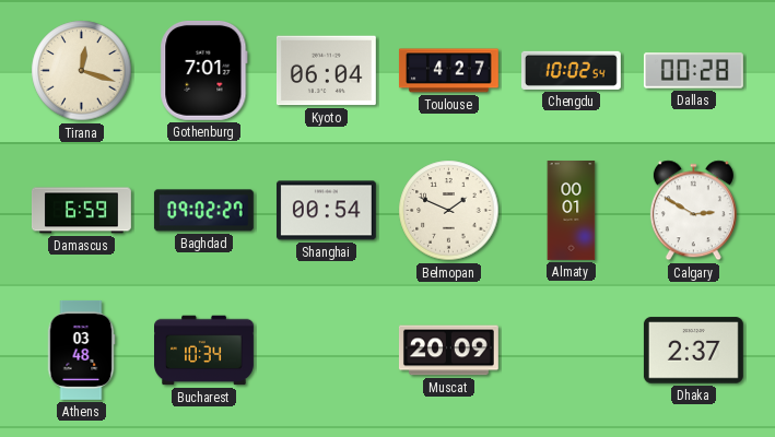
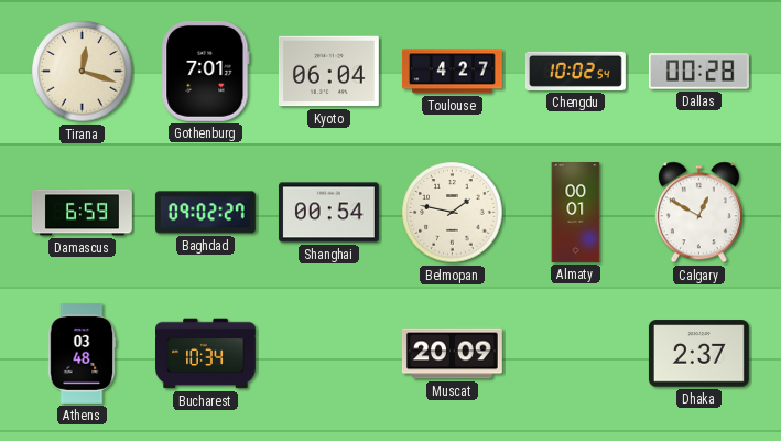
Belmopan: 1:49 -> 1:47
Calgary: 2:50 -> 12:50
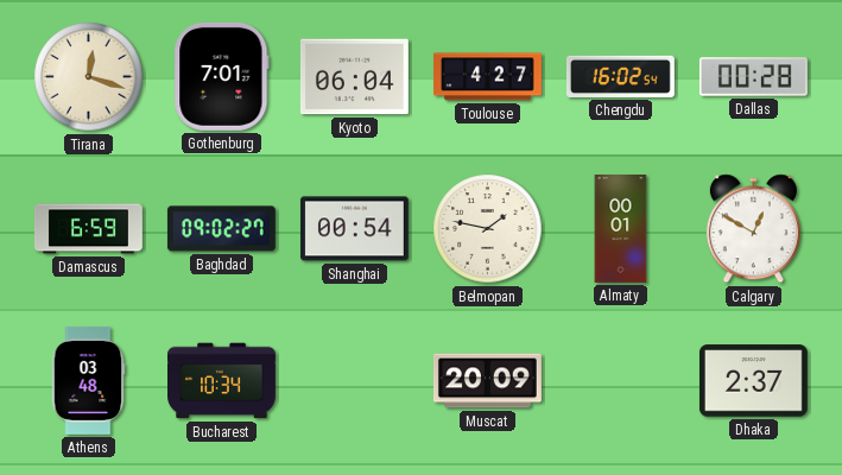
Chengdu: 10:02 -> 16:02
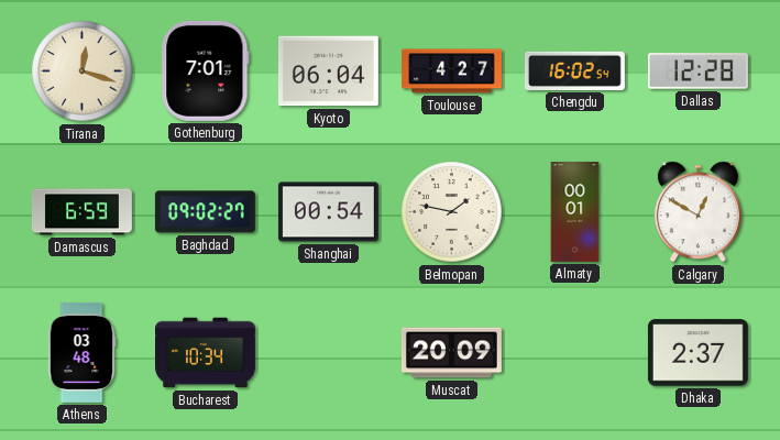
Dallas: 00:28 -> 12:28
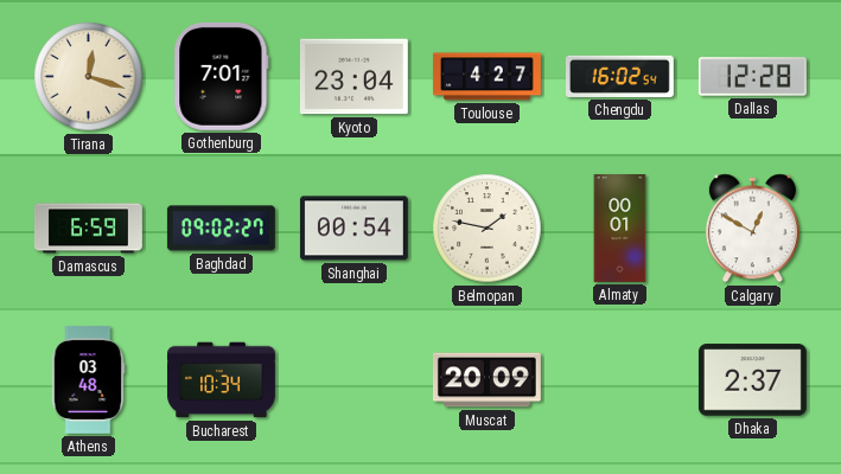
Kyoto: 06:04 -> 23:04
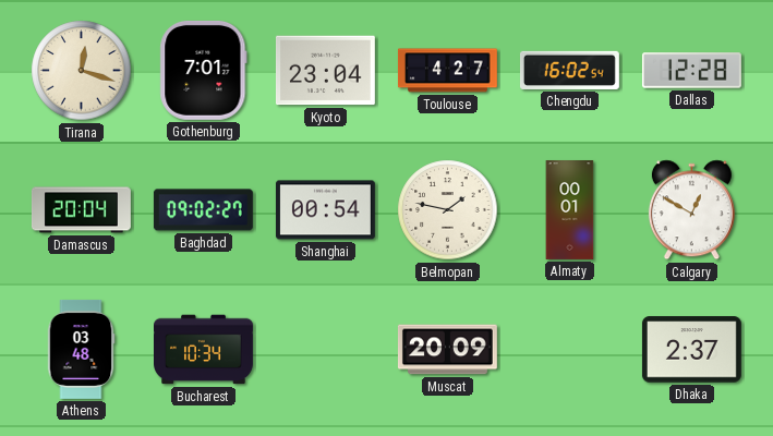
Damascus: 6:59 -> 20:04
